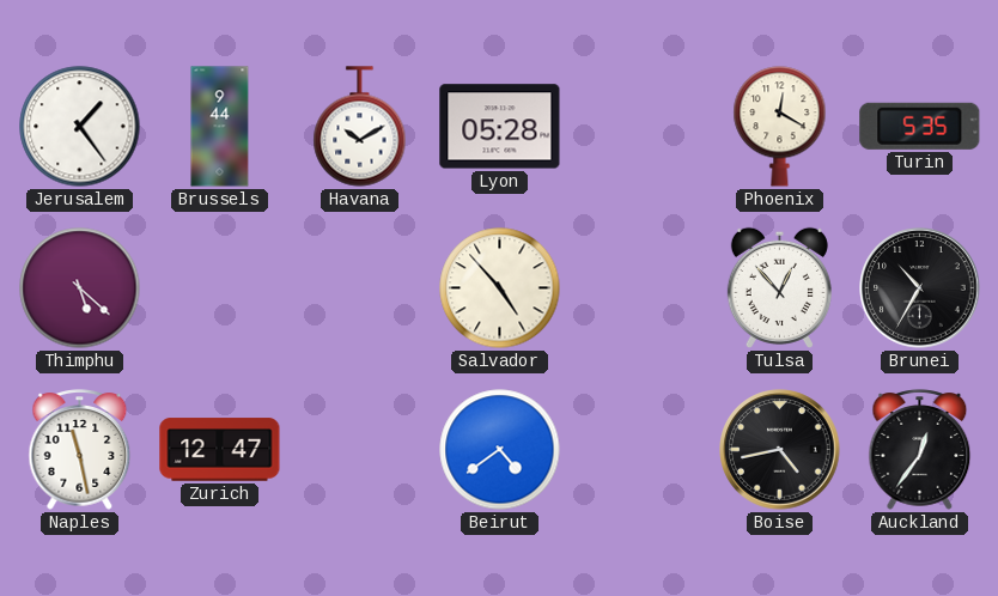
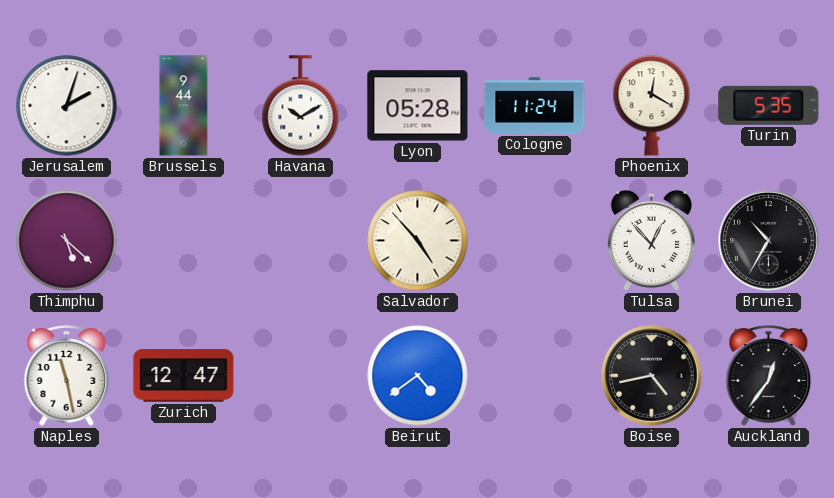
Jerusalem: 1:24 -> 2:03
Cologne: none -> 11:24
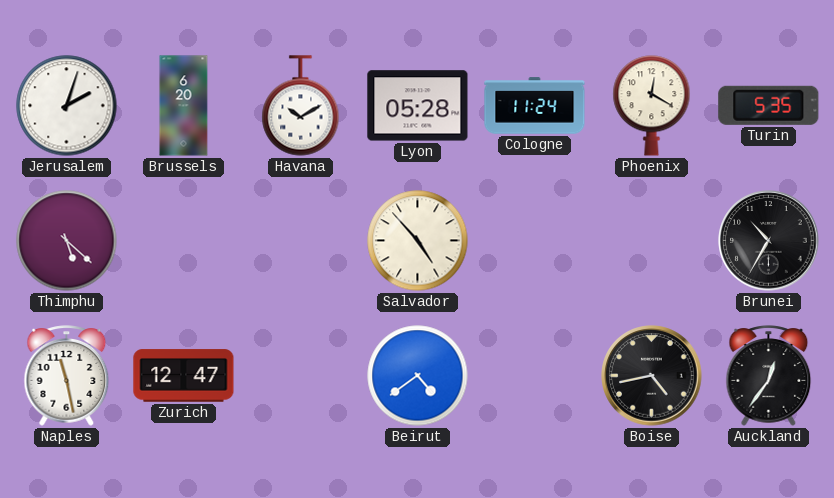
Brussels: 9:44 -> 6:20
Tulsa: 12:53 -> none
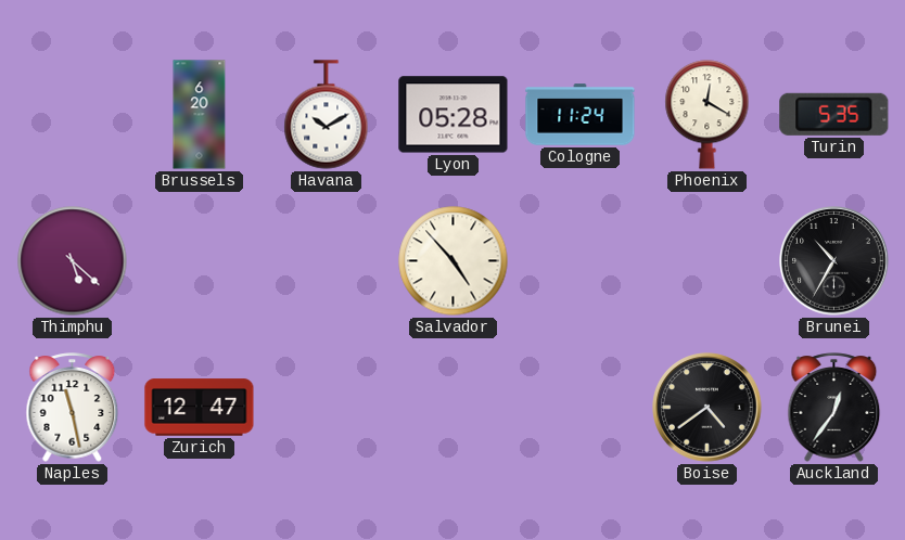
Jerusalem: 2:03 -> none
Beirut: 4:39 -> none
Boise: 4:43 -> 4:39
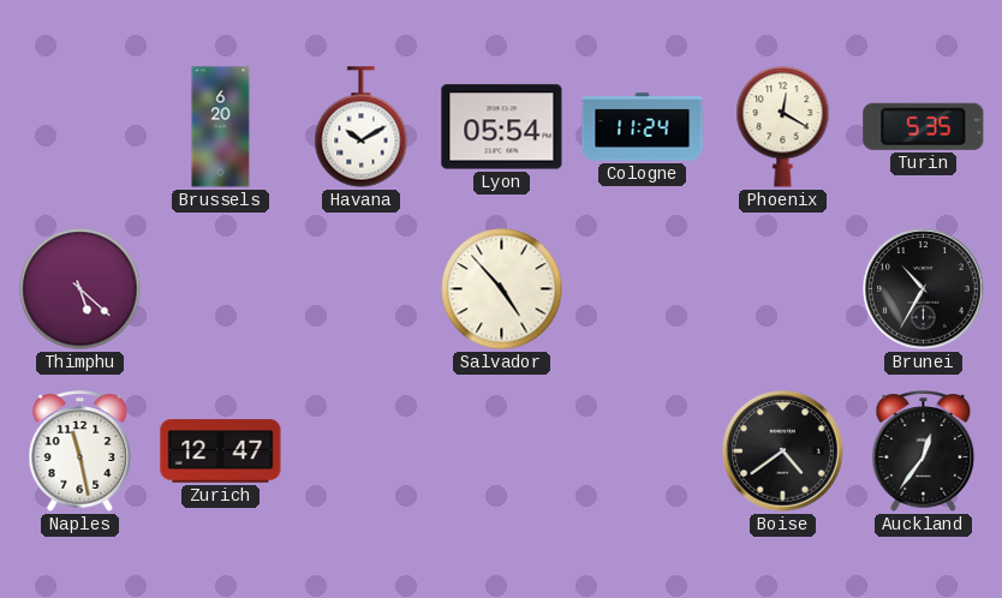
Lyon: 05:28 -> 05:54
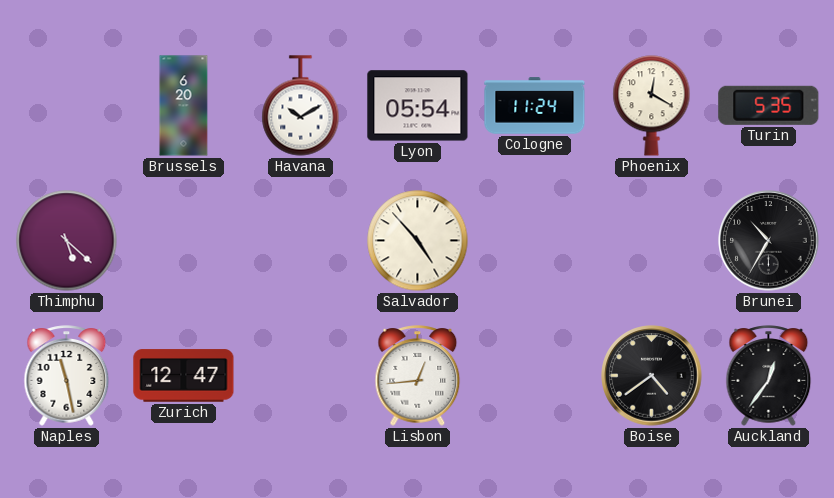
Lisbon: none -> 12:44
